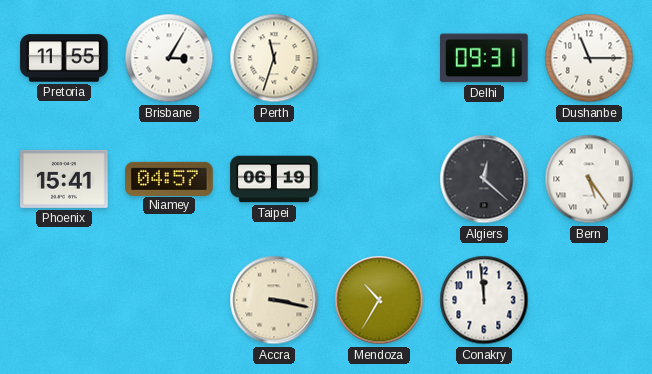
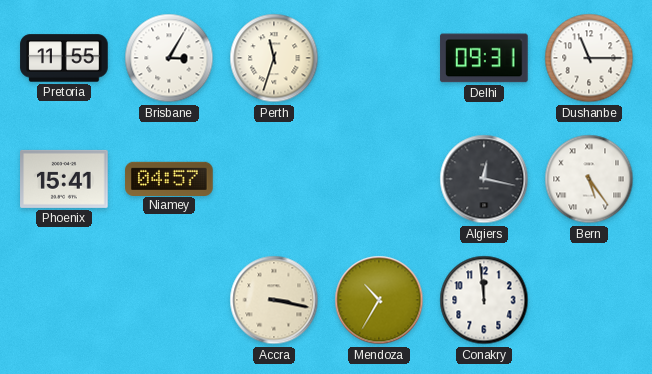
Taipei: 06:19 -> none
Algiers: 12:22 -> 12:17
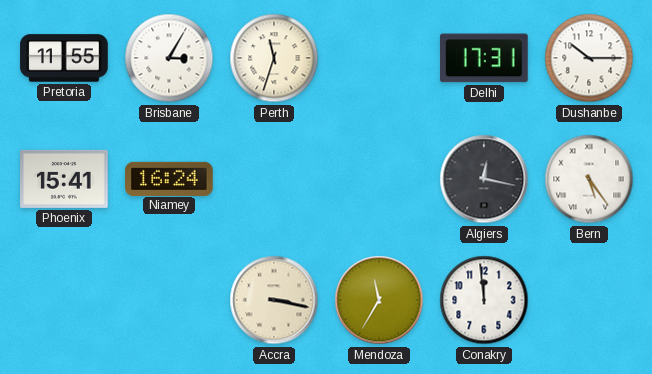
Delhi: 09:31 -> 17:31
Dushanbe: 11:15 -> 10:15
Niamey: 04:57 -> 16:24
Mendoza: 10:35 -> 11:35
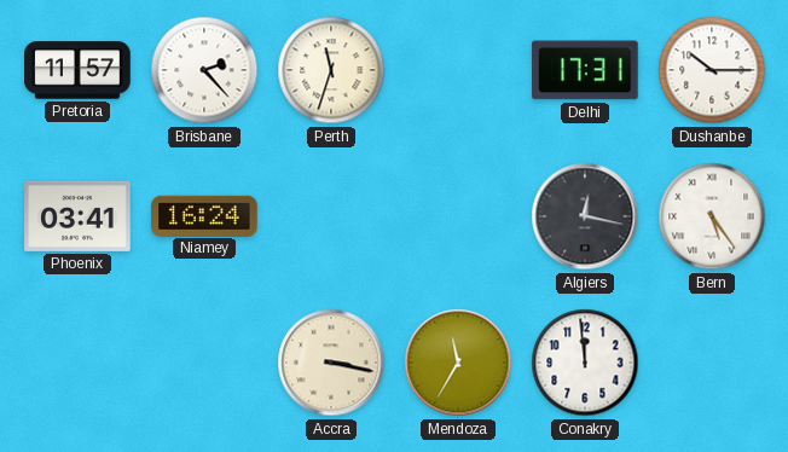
Pretoria: 11:55 -> 11:57
Brisbane: 3:05 -> 2:23
Phoenix: 15:41 -> 03:41
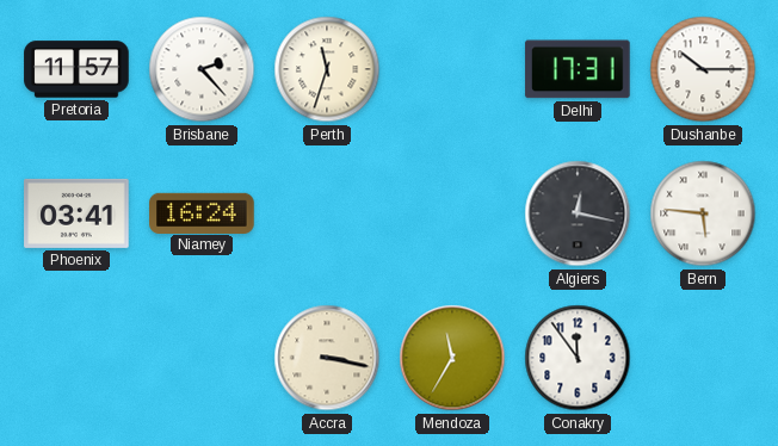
Bern: 5:24 -> 5:46
Conakry: 11:59 -> 11:54
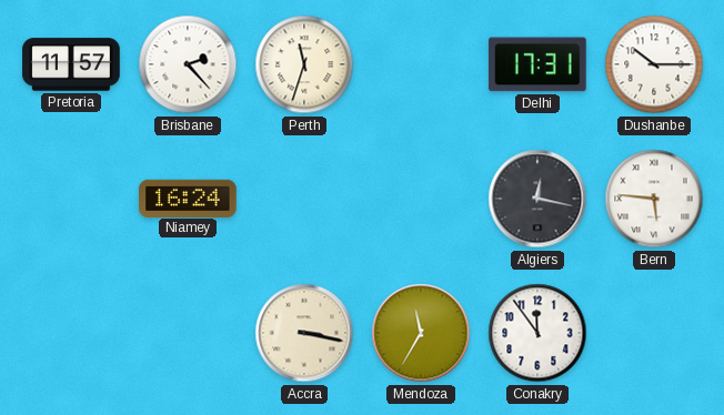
Phoenix: 03:41 -> none
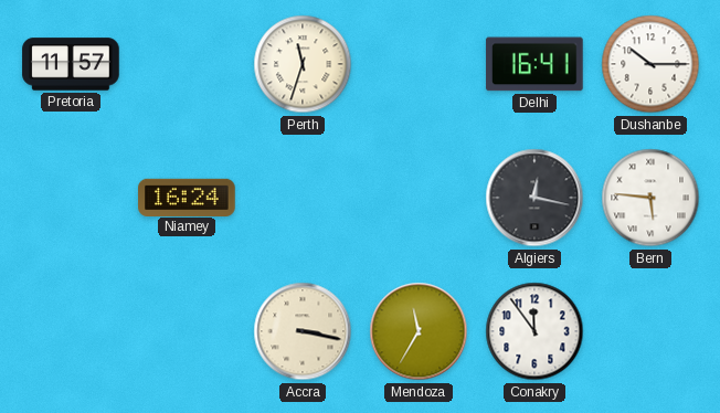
Brisbane: 2:23 -> none
Delhi: 17:31 -> 16:41
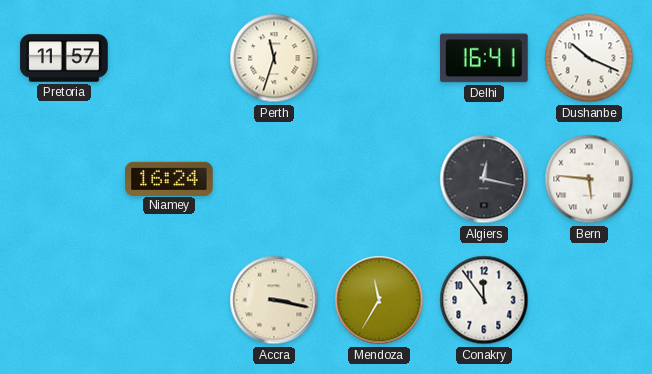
Dushanbe: 10:15 -> 10:19
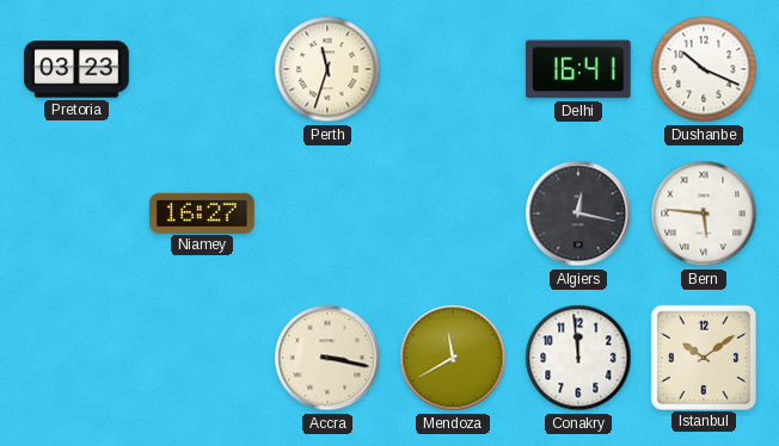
Pretoria: 11:57 -> 03:23
Niamey: 16:24 -> 16:27
Mendoza: 11:35 -> 11:40
Conakry: 11:54 -> 11:59
Istanbul: none -> 10:09
